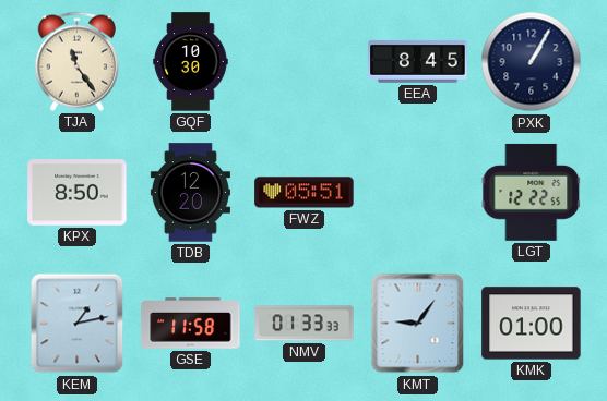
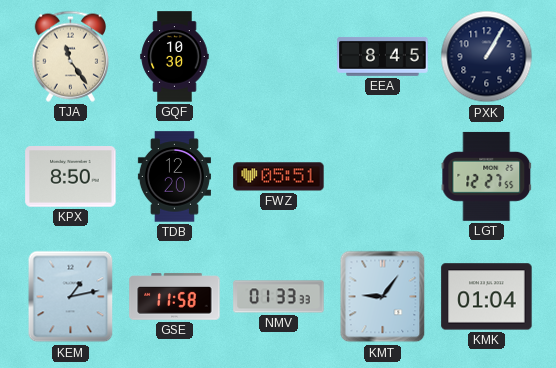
LGT: 12:22 -> 12:27
KMK: 01:00 -> 01:04
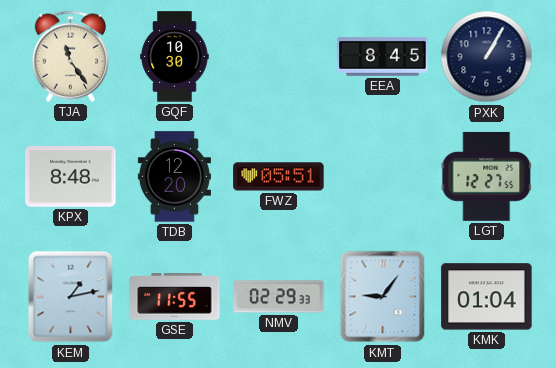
KPX: 8:50 -> 8:48
GSE: 11:58 -> 11:55
NMV: 01:33 -> 02:29
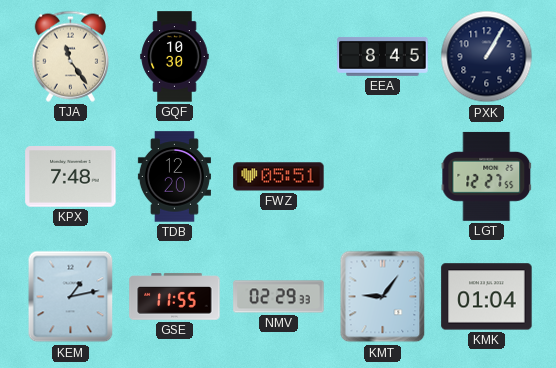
KPX: 8:48 -> 7:48
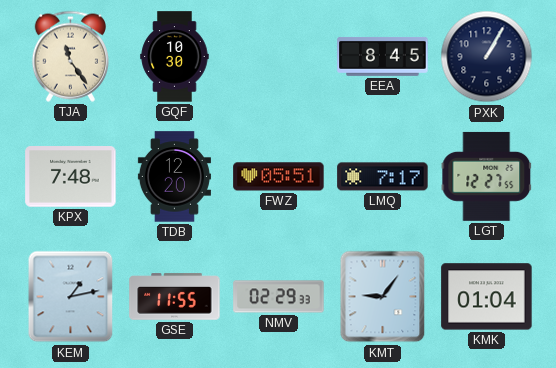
LMQ: none -> 7:17
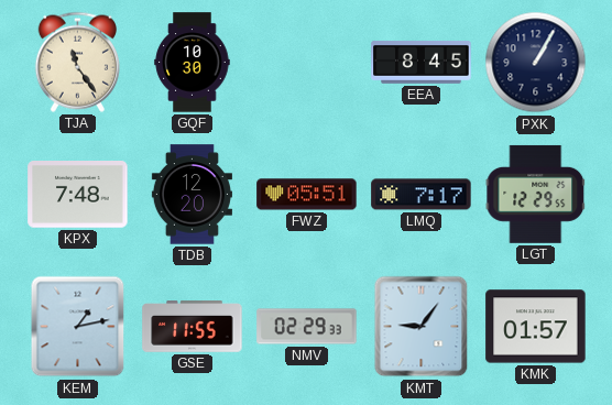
LGT: 12:27 -> 12:29
KMK: 01:04 -> 01:57
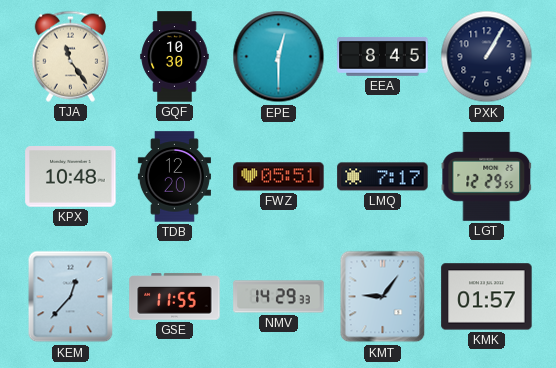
EPE: none -> 12:30
KPX: 7:48 -> 10:48
KEM: 1:13 -> 12:37
NMV: 02:29 -> 14:29
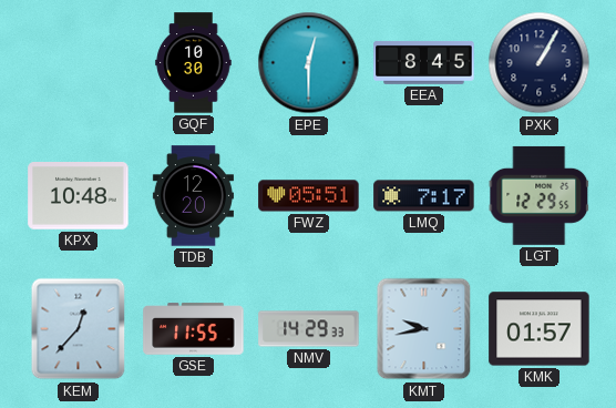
TJA: 11:24 -> none
KMT: 9:06 -> 9:43
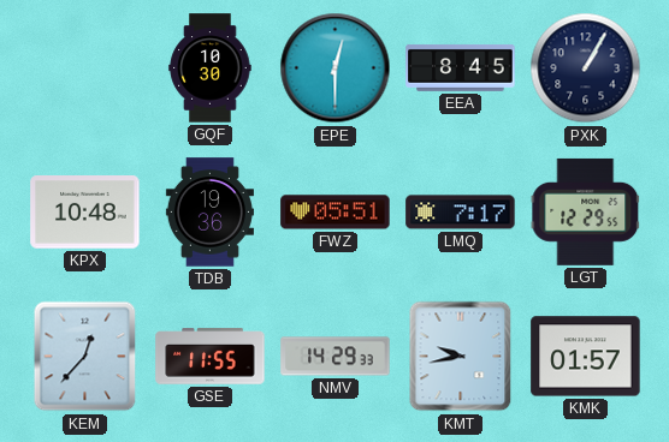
TDB: 12:20 -> 19:36
